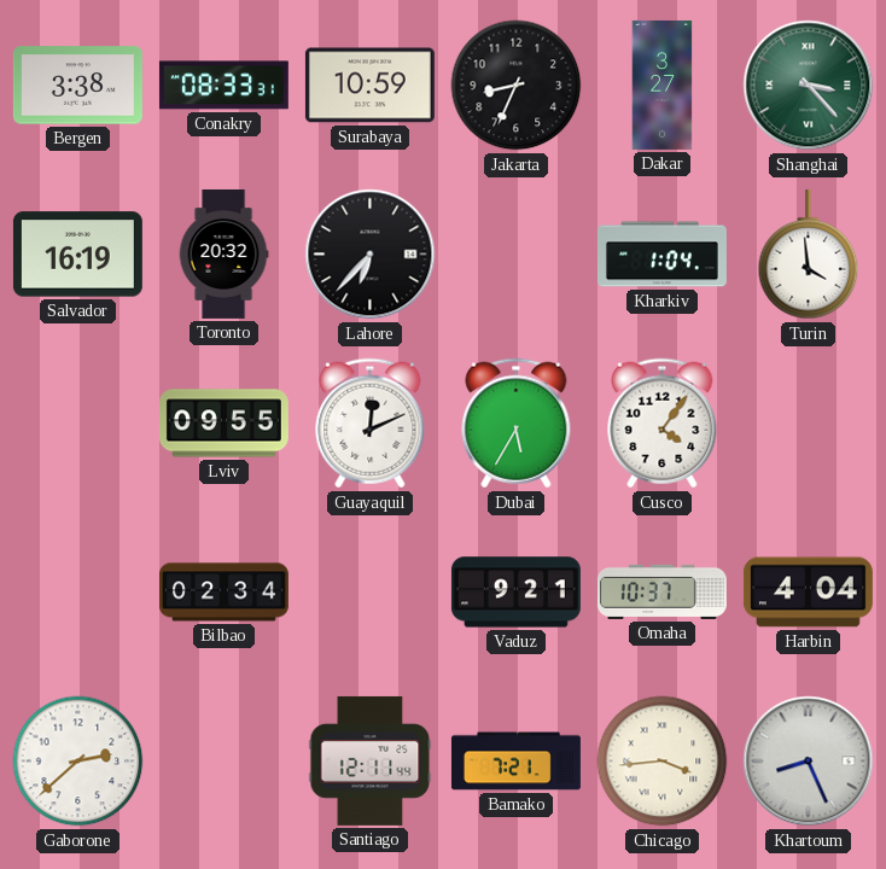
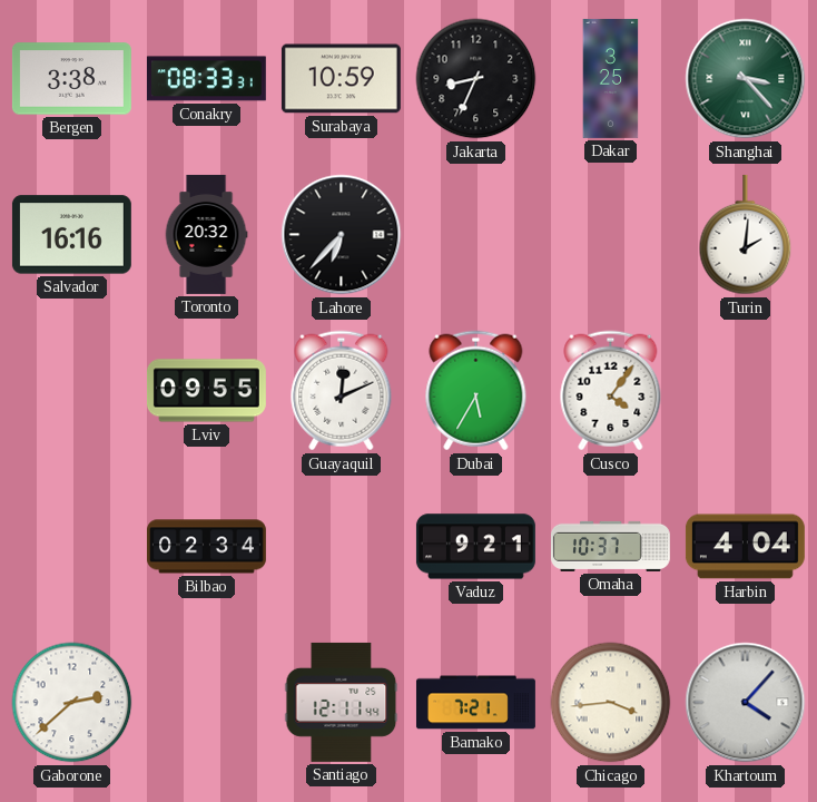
Dakar: 3:27 -> 3:25
Salvador: 16:19 -> 16:16
Kharkiv: 1:04 -> none
Turin: 3:59 -> 2:01
Khartoum: 8:26 -> 4:07
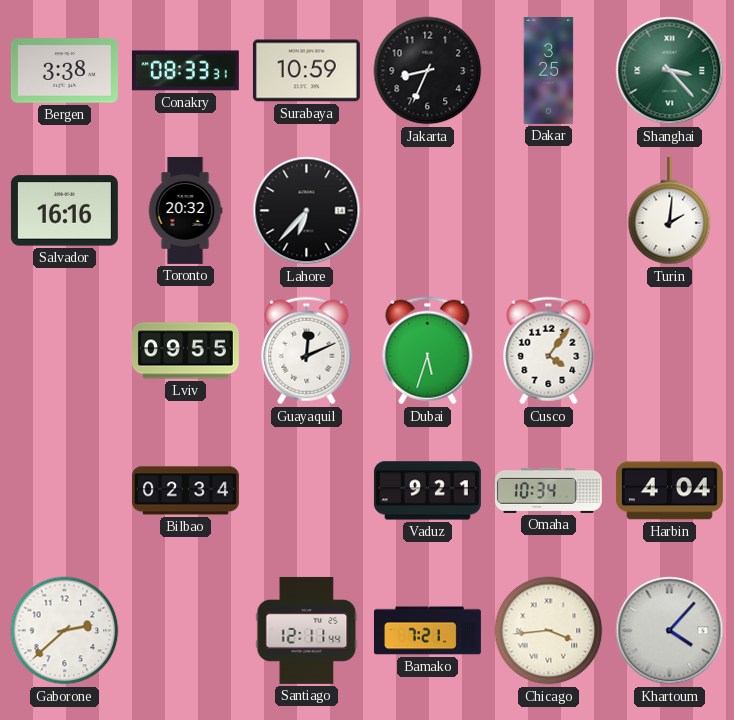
Dubai: 5:35 -> 5:33
Omaha: 10:37 -> 10:34
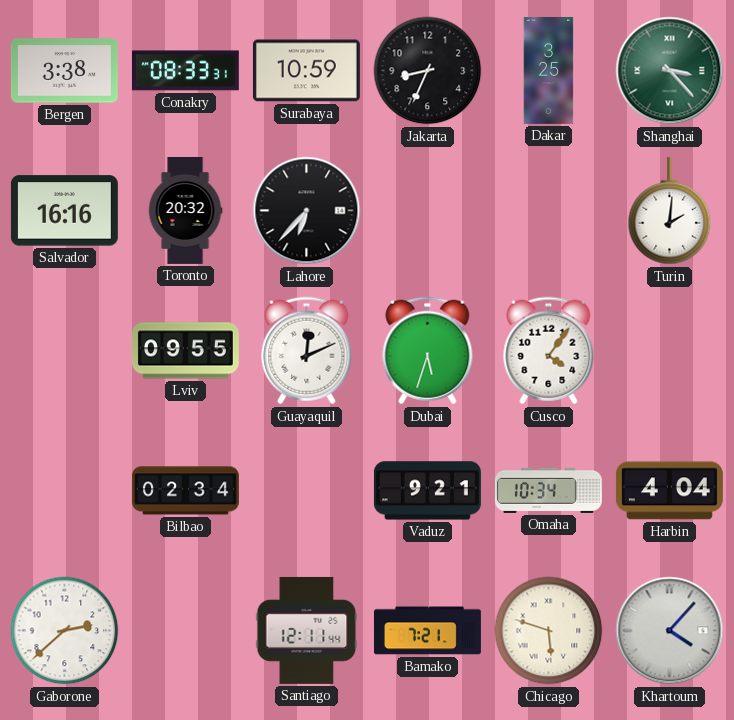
Chicago: 3:44 -> 5:48
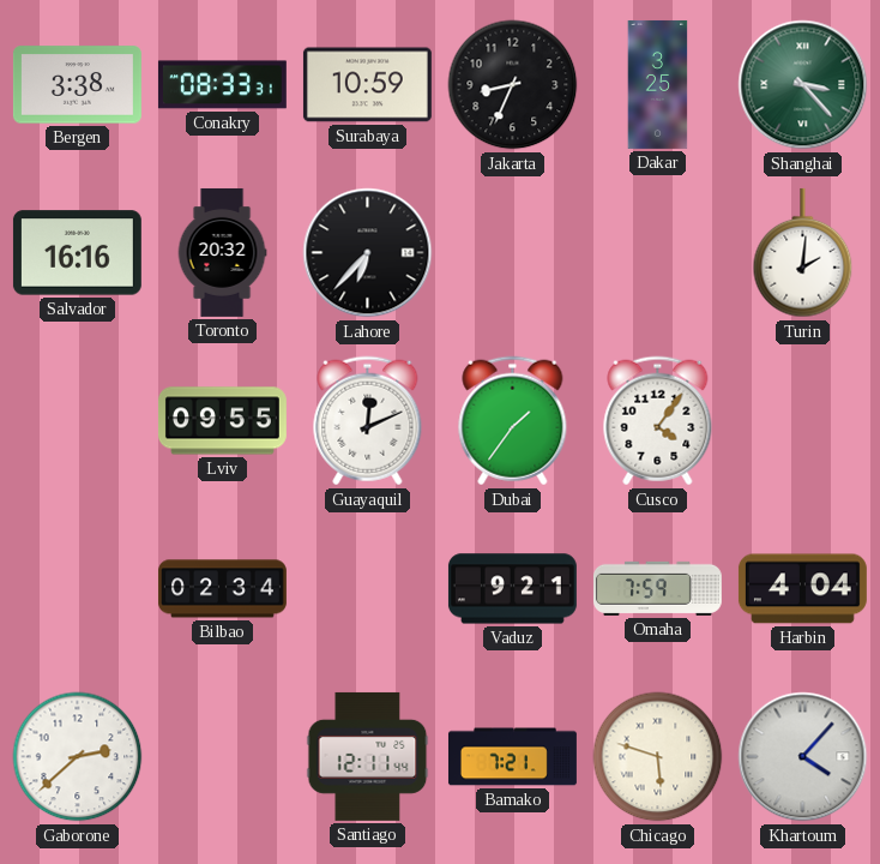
Dubai: 5:33 -> 1:36
Omaha: 10:34 -> 7:59
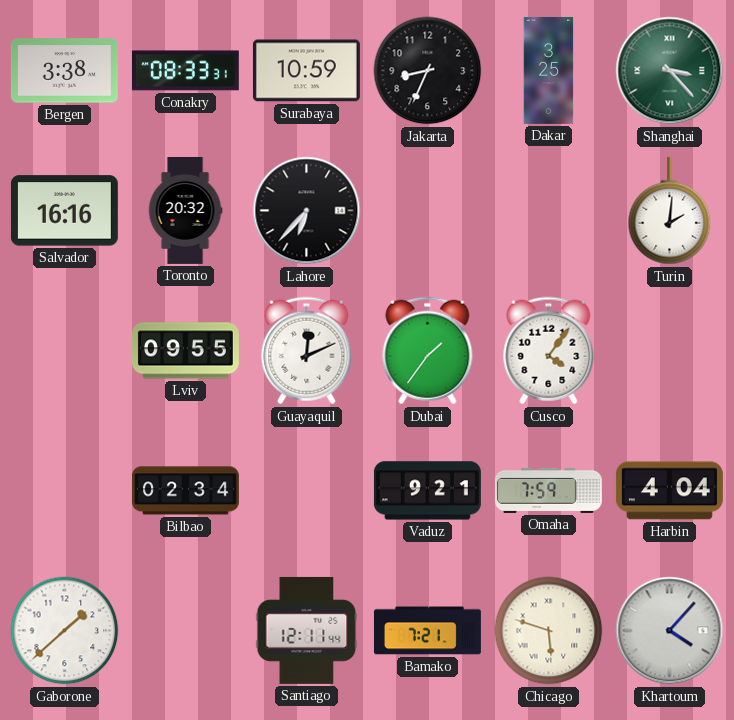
Gaborone: 2:38 -> 1:38
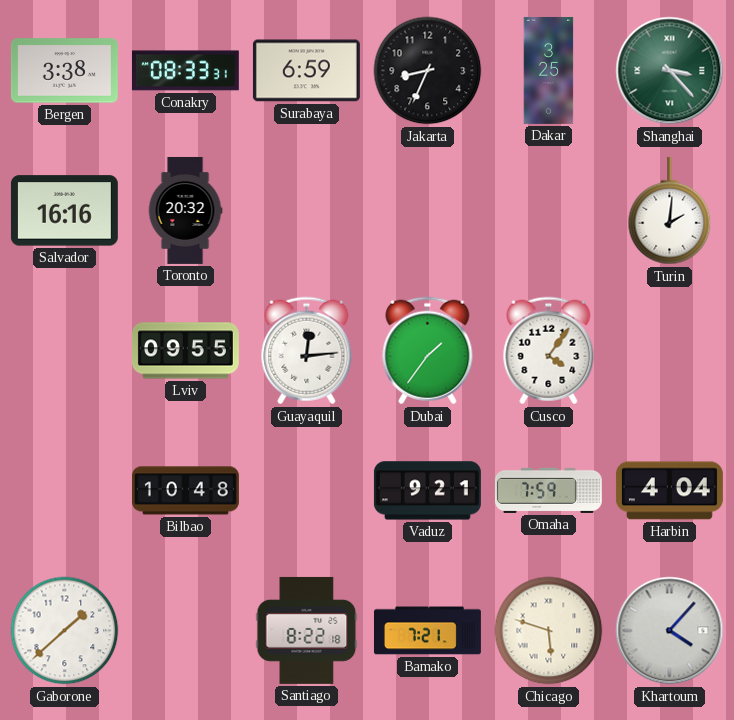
Surabaya: 10:59 -> 6:59
Lahore: 6:37 -> none
Guayaquil: 12:11 -> 12:14
Bilbao: 02:34 -> 10:48
Santiago: 12:11 -> 8:22
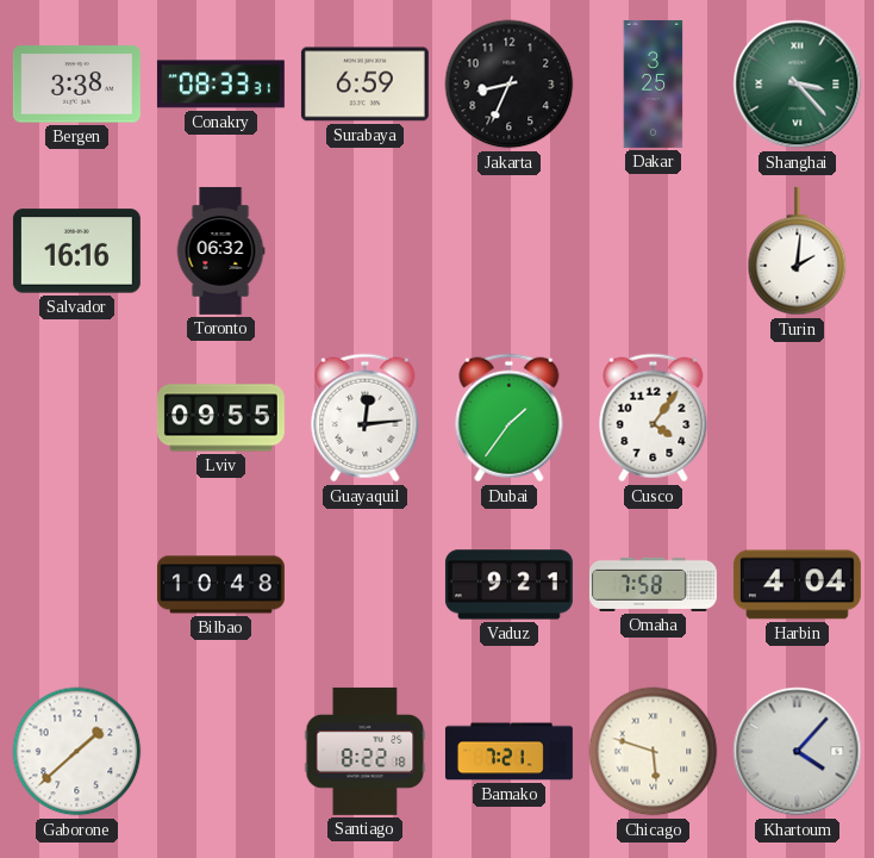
Toronto: 20:32 -> 06:32
Omaha: 7:59 -> 7:58
